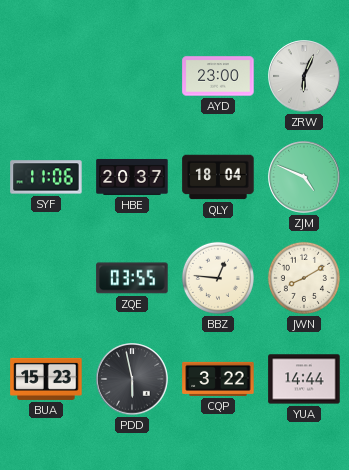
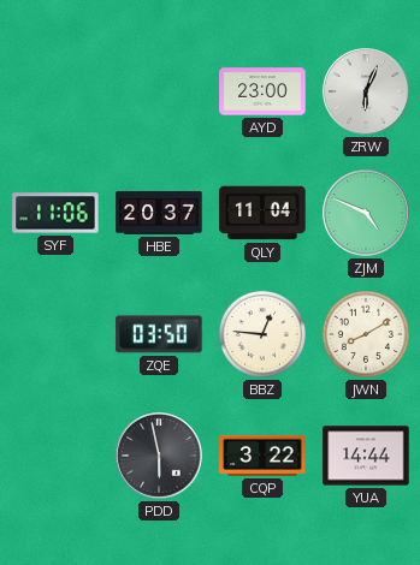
QLY: 18:04 -> 11:04
ZQE: 03:55 -> 03:50
BUA: 15:23 -> none
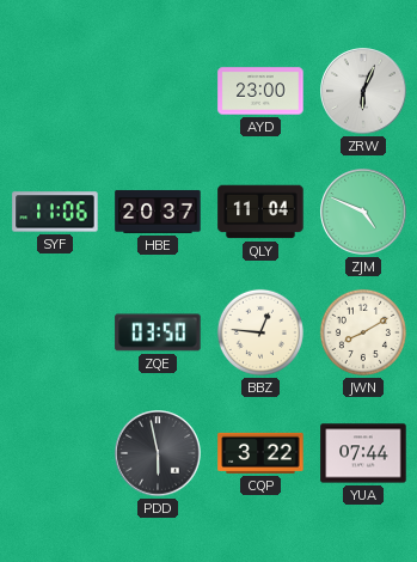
YUA: 14:44 -> 07:44
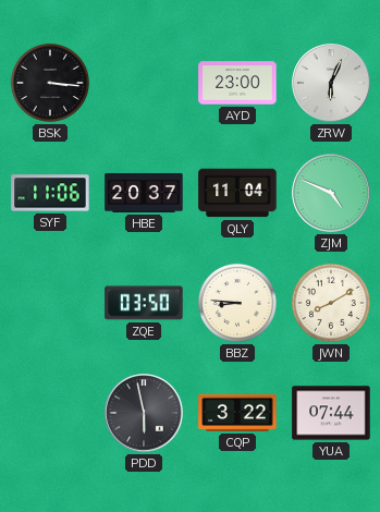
BSK: none -> 3:16
BBZ: 12:46 -> 8:46
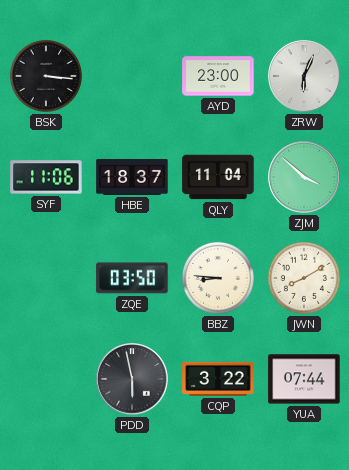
HBE: 20:37 -> 18:37
ZJM: 4:49 -> 3:52
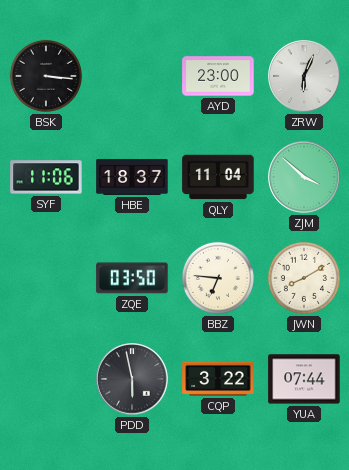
BBZ: 8:46 -> 6:46
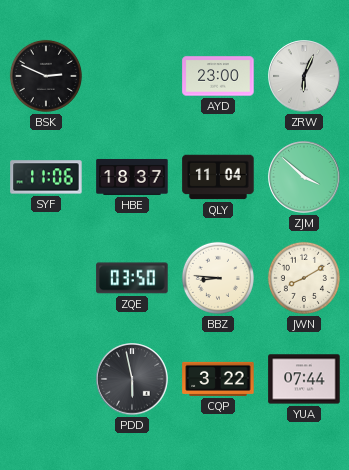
BSK: 3:16 -> 2:49
BBZ: 6:46 -> 8:46
